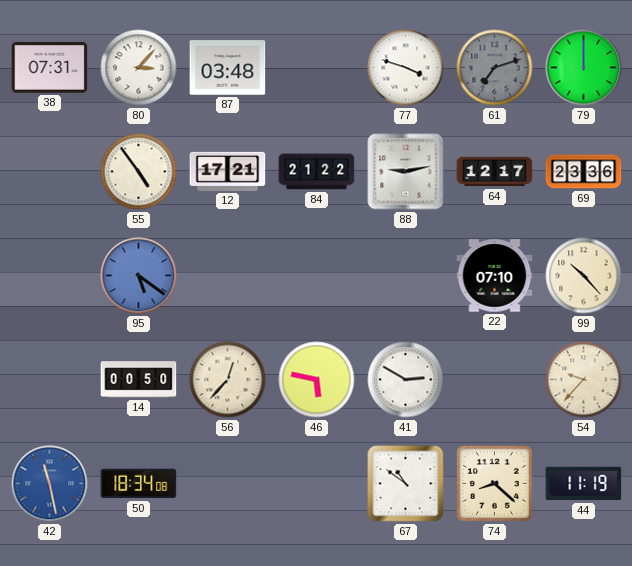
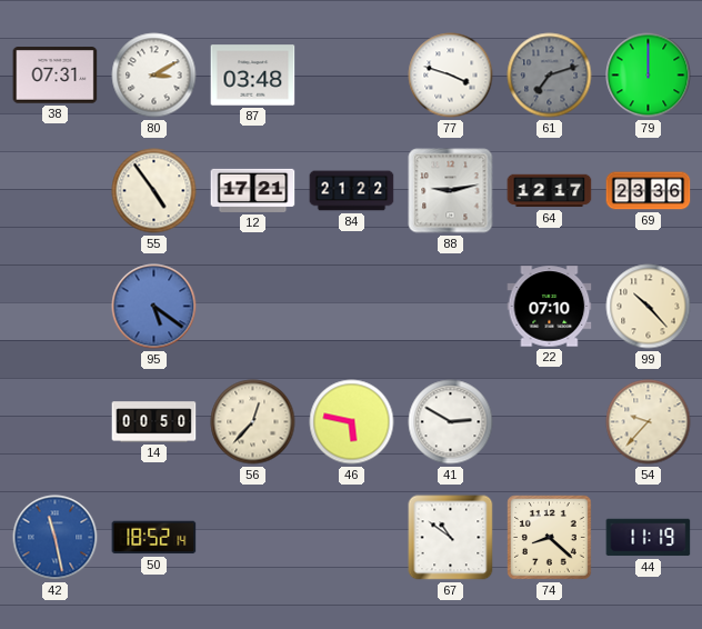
80: 3:07 -> 3:10
50: 18:34 -> 18:52
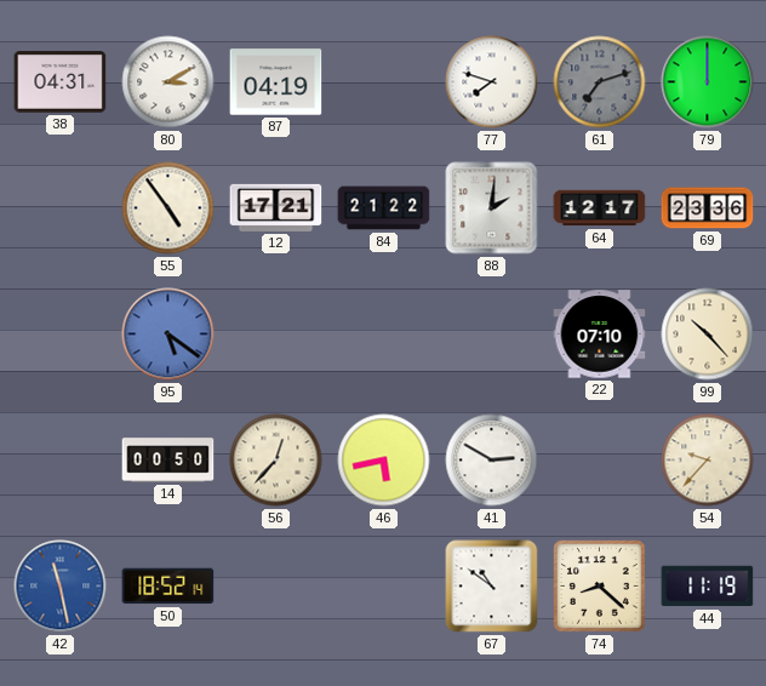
38: 07:31 -> 04:31
87: 03:48 -> 04:19
77: 3:48 -> 7:48
88: 9:13 -> 2:01
46: 5:47 -> 5:43
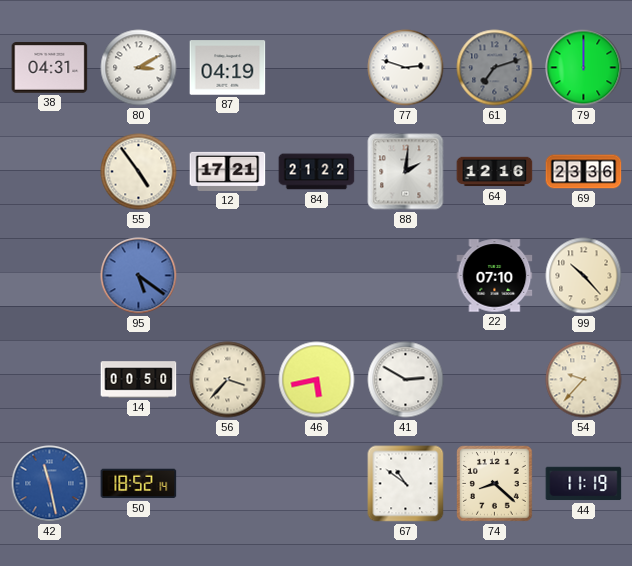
77: 7:48 -> 2:48
64: 12:17 -> 12:16
56: 12:37 -> 3:37
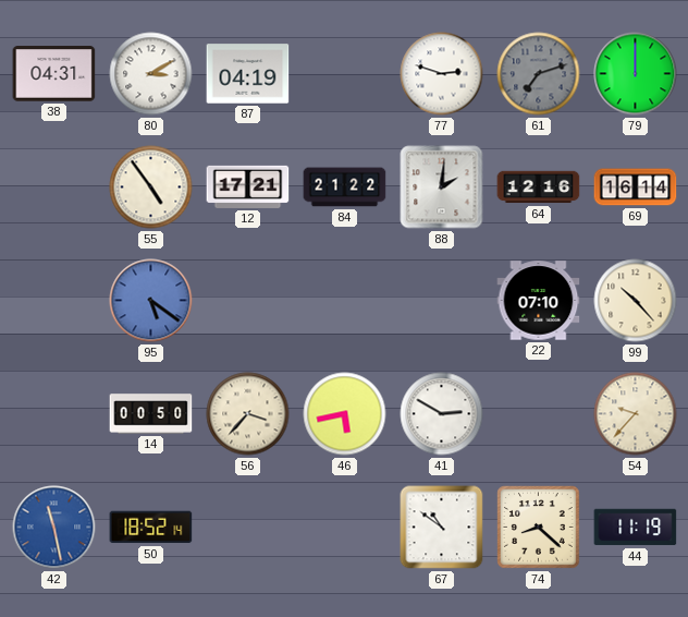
69: 23:36 -> 16:14
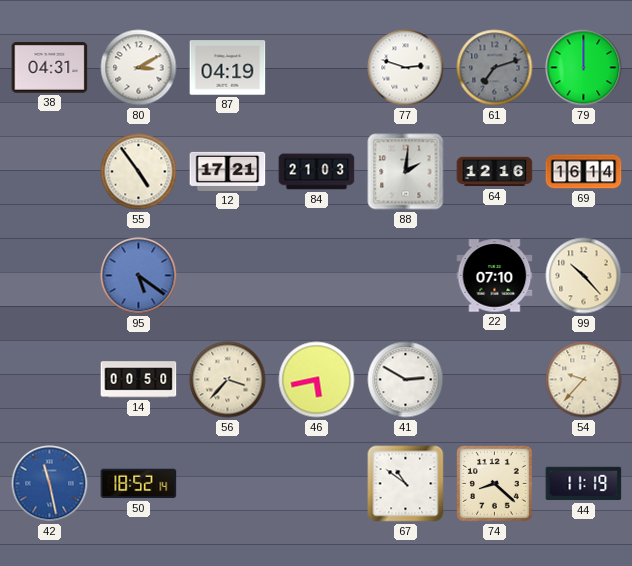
84: 21:22 -> 21:03
